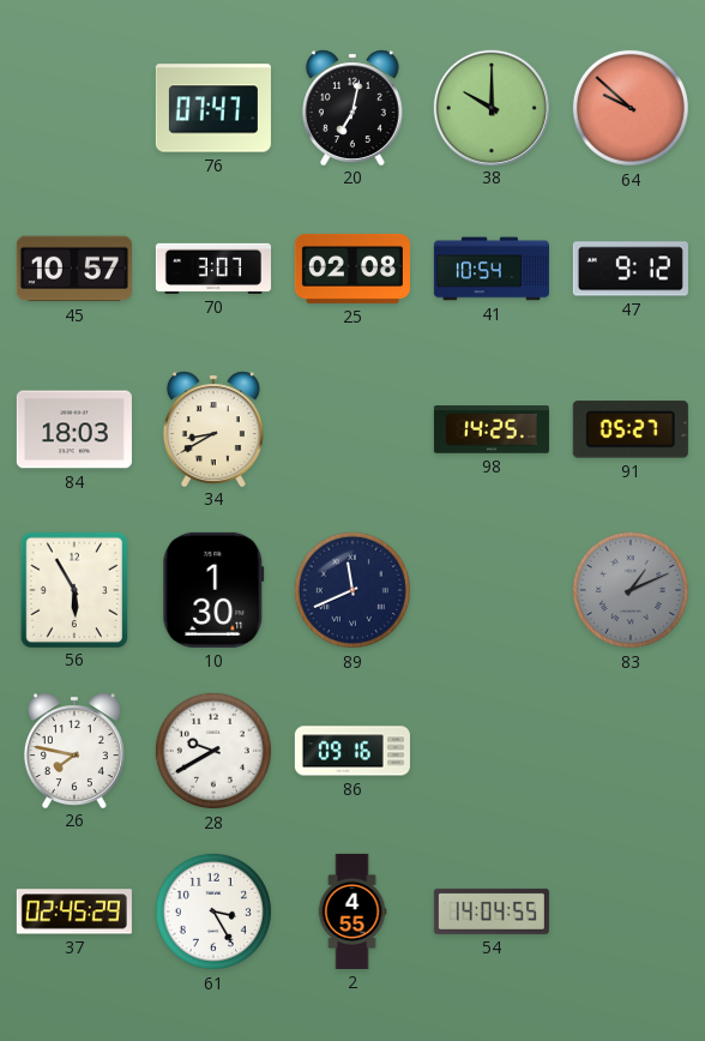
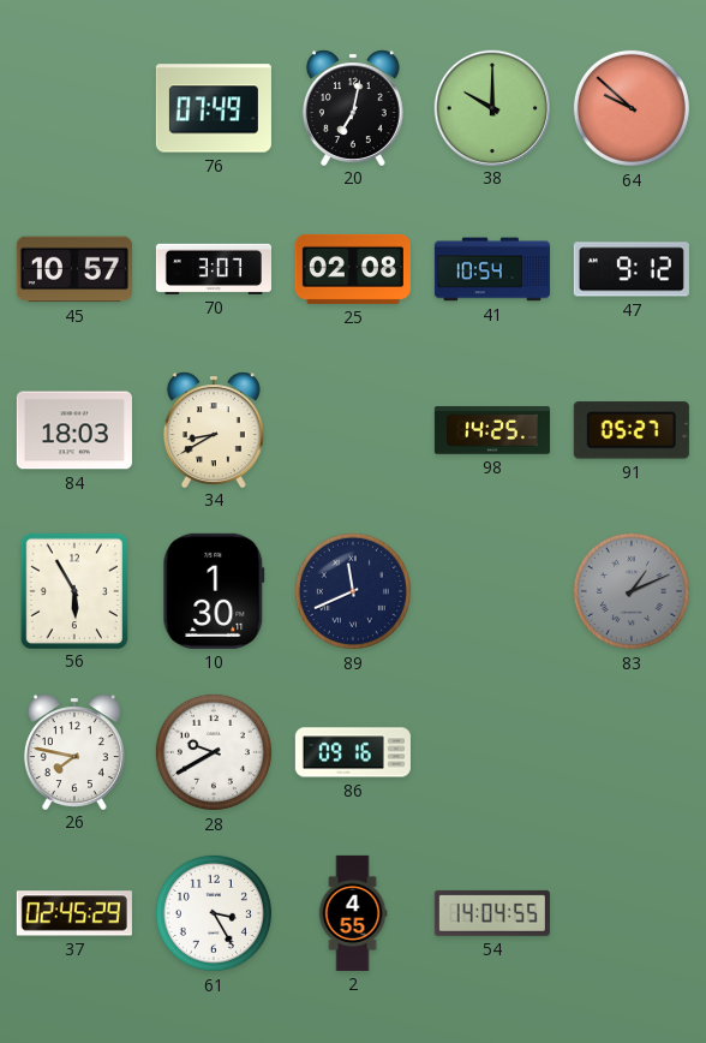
76: 07:47 -> 07:49
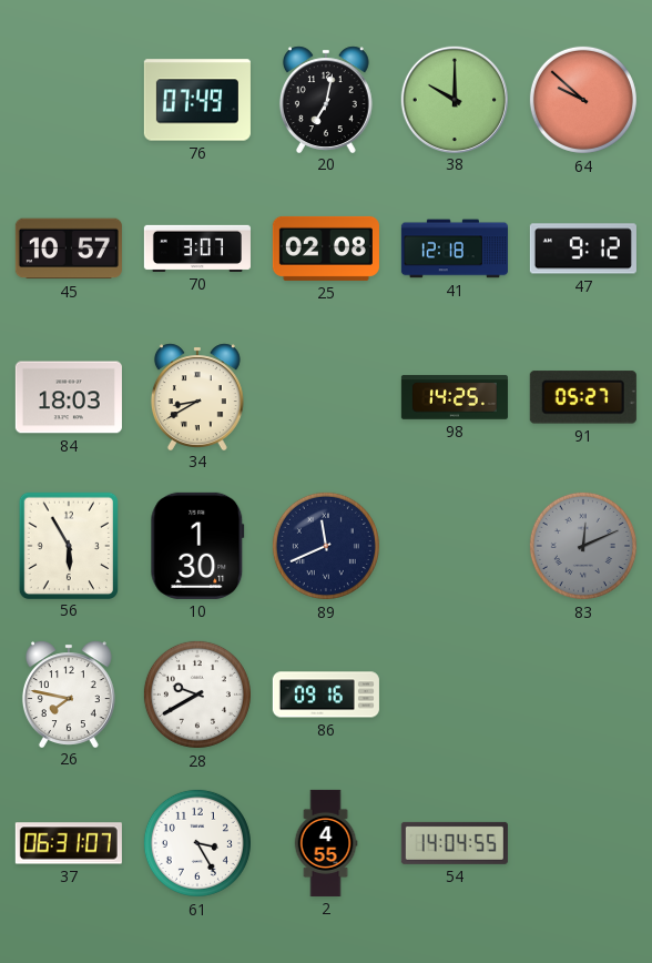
41: 10:54 -> 12:18
83: 1:11 -> 12:11
37: 02:45 -> 06:31
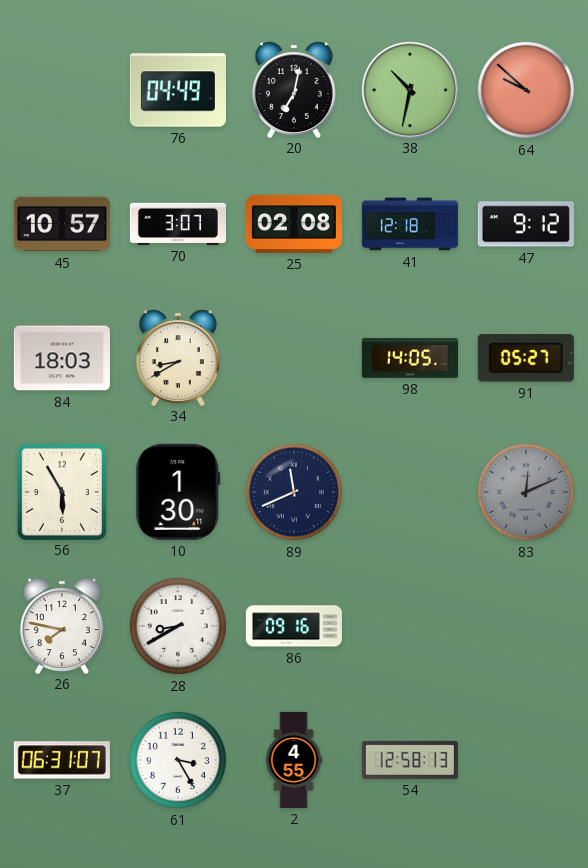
76: 07:49 -> 04:49
38: 10:00 -> 10:32
98: 14:25 -> 14:05
28: 9:40 -> 8:40
54: 14:04 -> 12:58
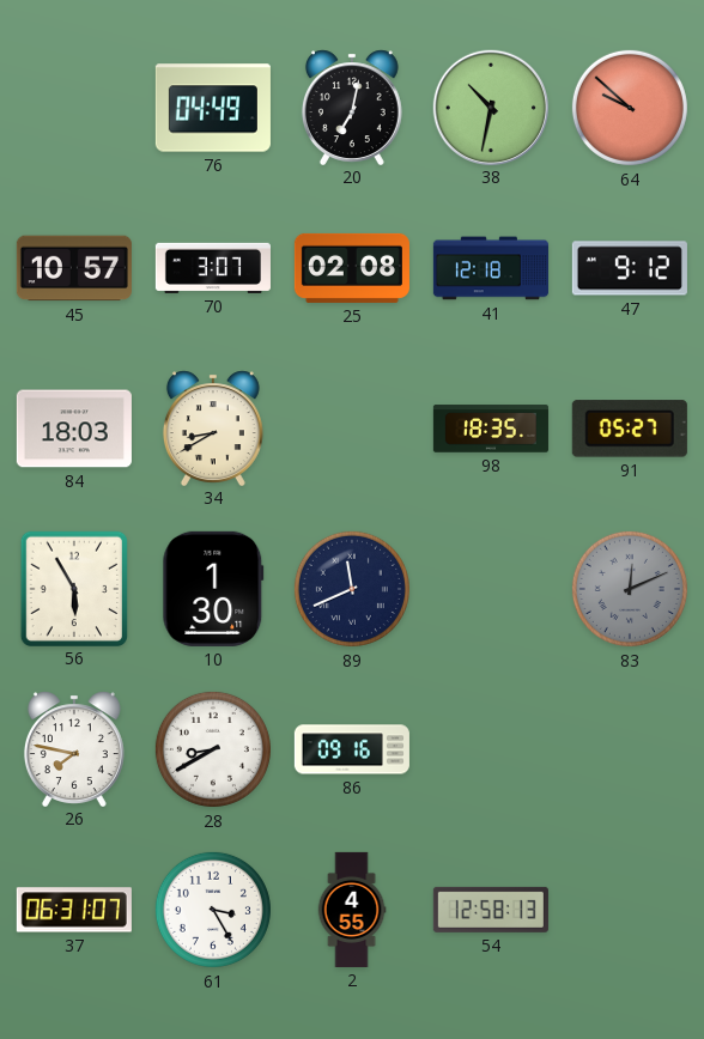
98: 14:05 -> 18:35
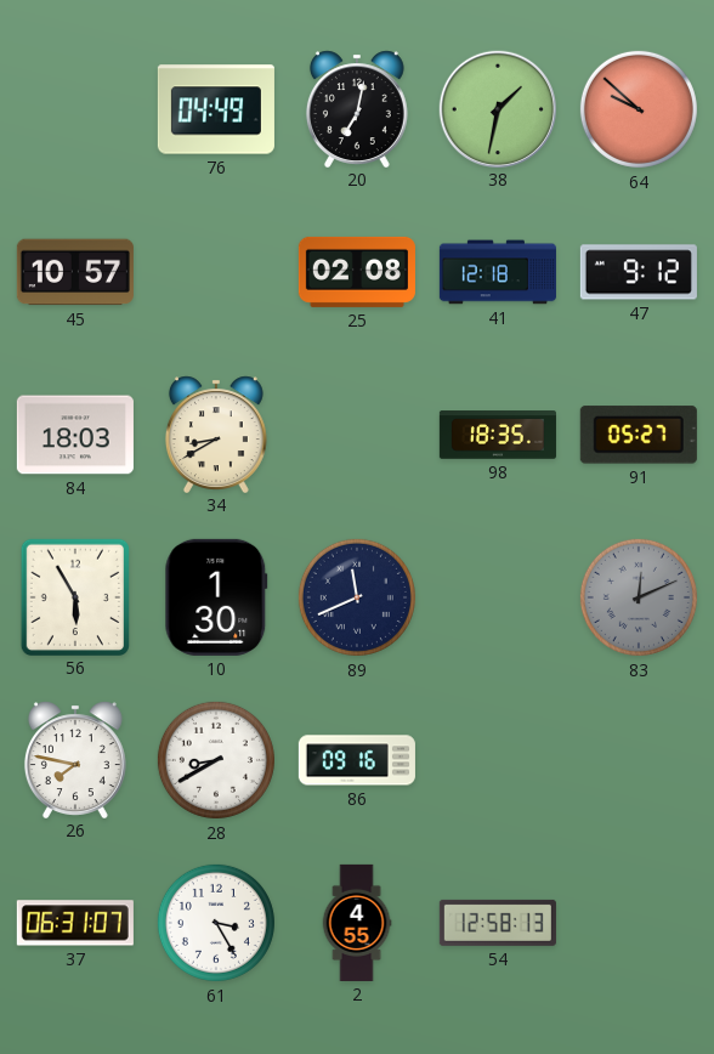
38: 10:32 -> 1:32
70: 3:07 -> none
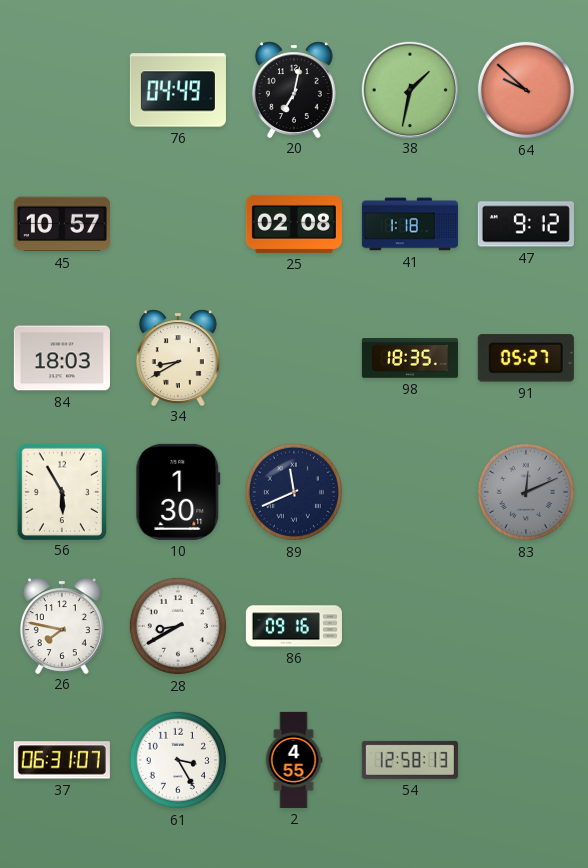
41: 12:18 -> 1:18
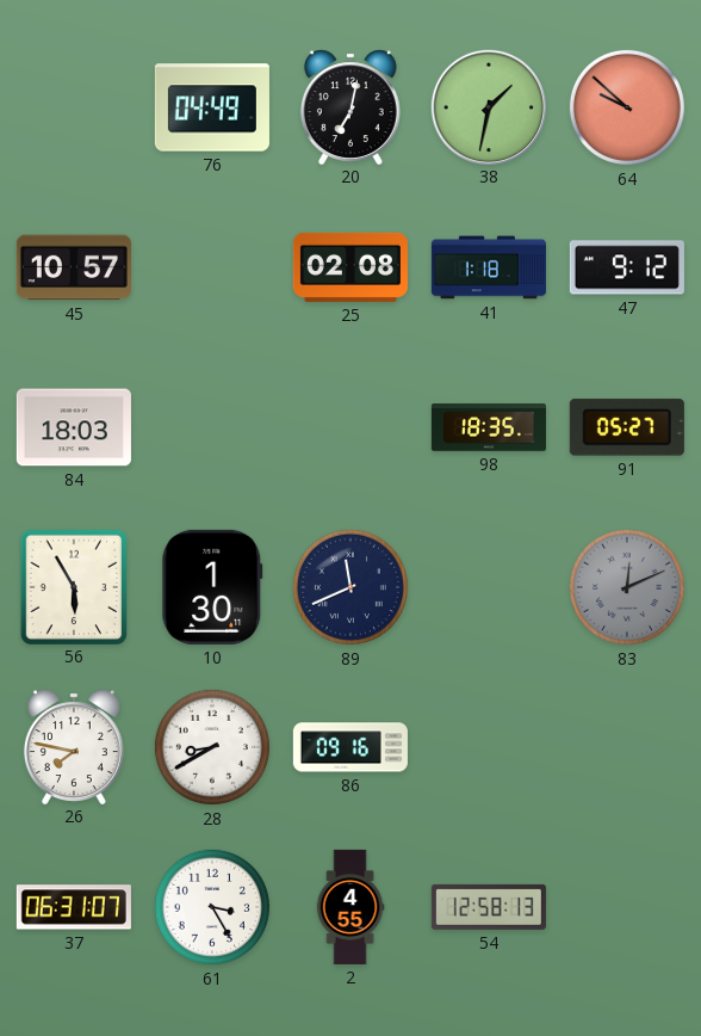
34: 8:40 -> none
